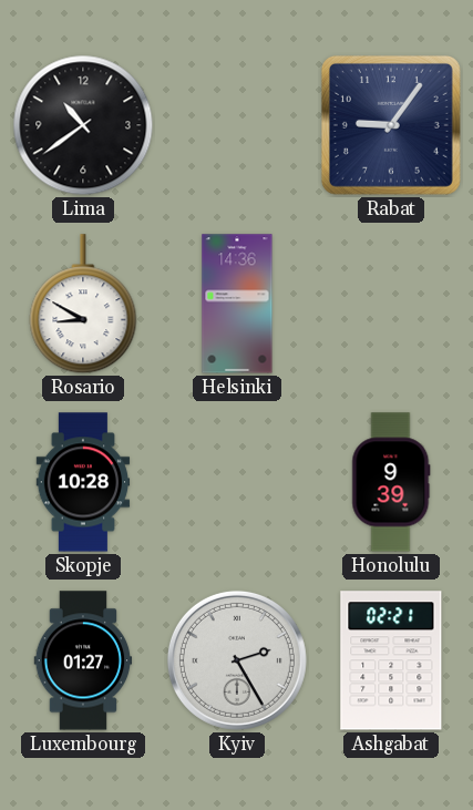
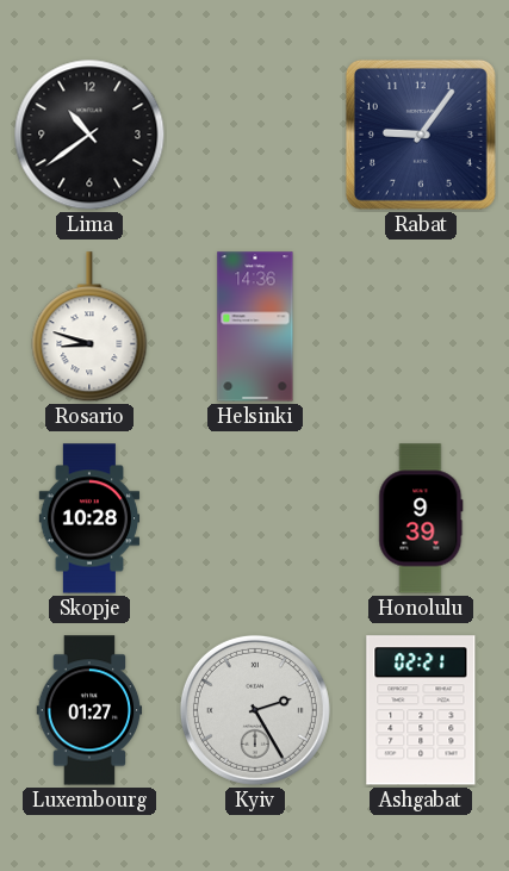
Rosario: 8:50 -> 8:48
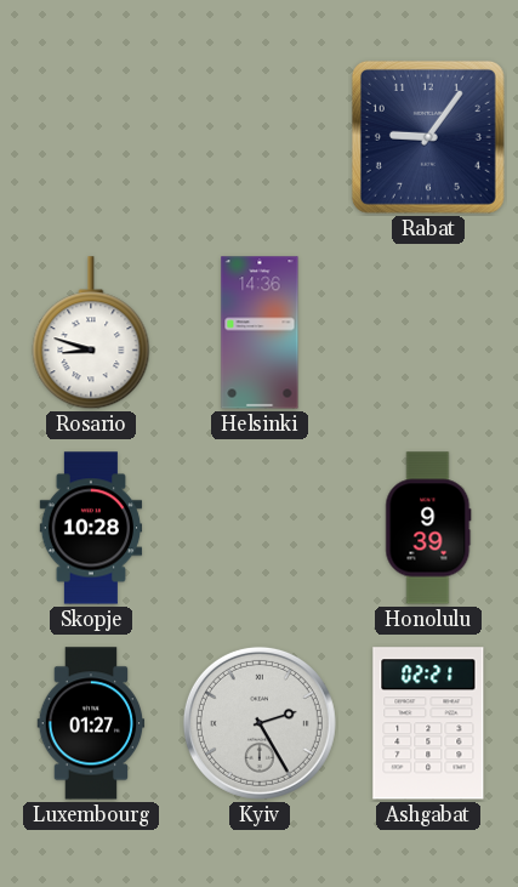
Lima: 10:39 -> none
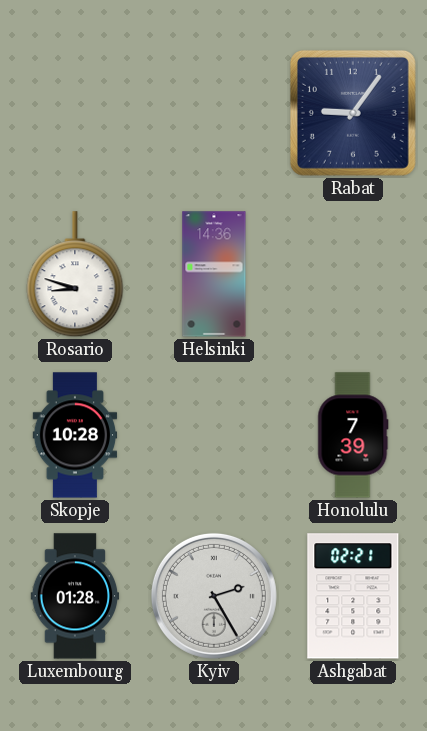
Honolulu: 9:39 -> 7:39
Luxembourg: 01:27 -> 01:28
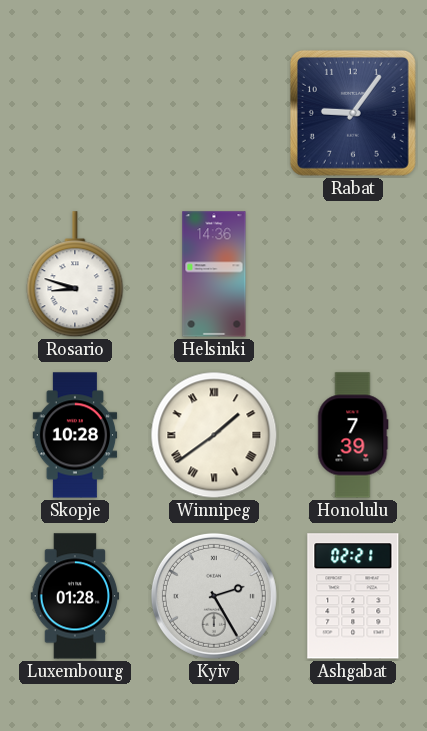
Winnipeg: none -> 1:39
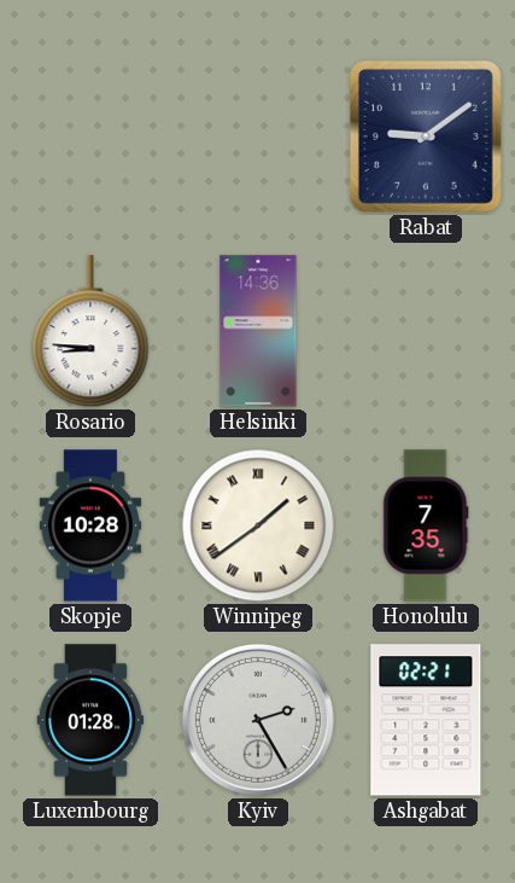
Rabat: 9:06 -> 9:09
Rosario: 8:48 -> 8:46
Honolulu: 7:39 -> 7:35
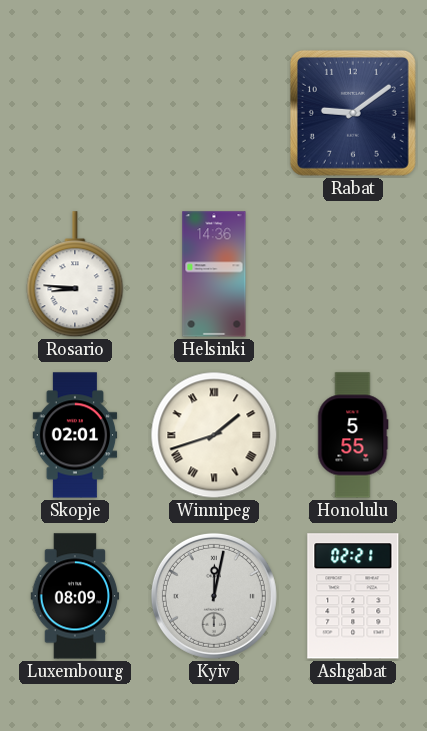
Skopje: 10:28 -> 02:01
Winnipeg: 1:39 -> 1:42
Honolulu: 7:35 -> 5:55
Luxembourg: 01:28 -> 08:09
Kyiv: 2:25 -> 12:02
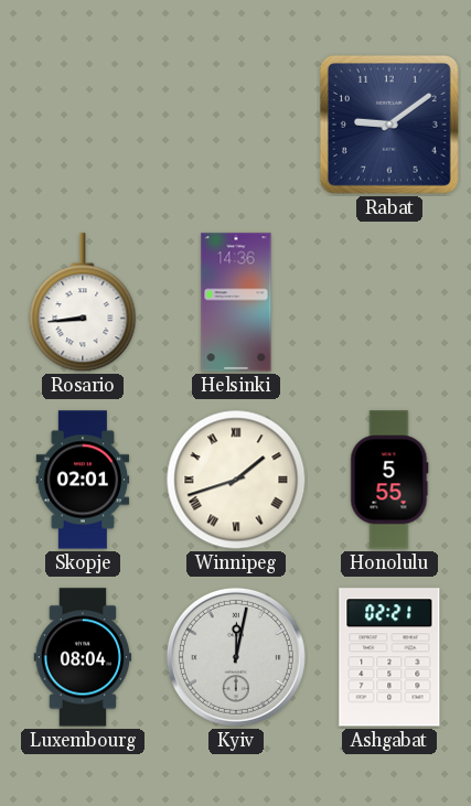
Rosario: 8:46 -> 8:44
Luxembourg: 08:09 -> 08:04
